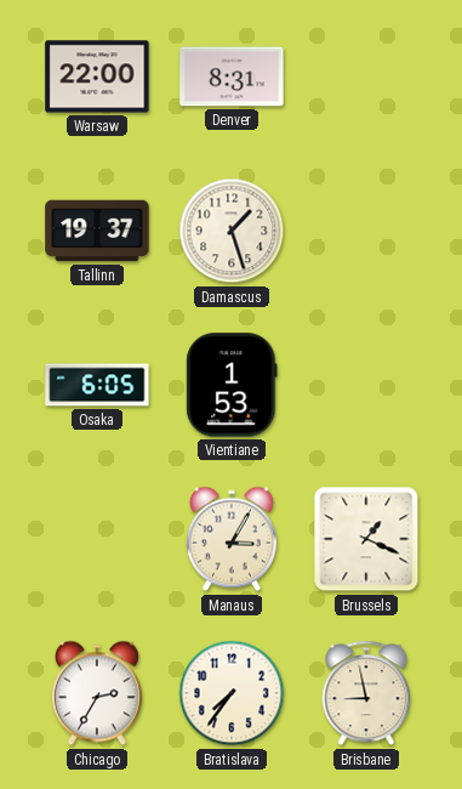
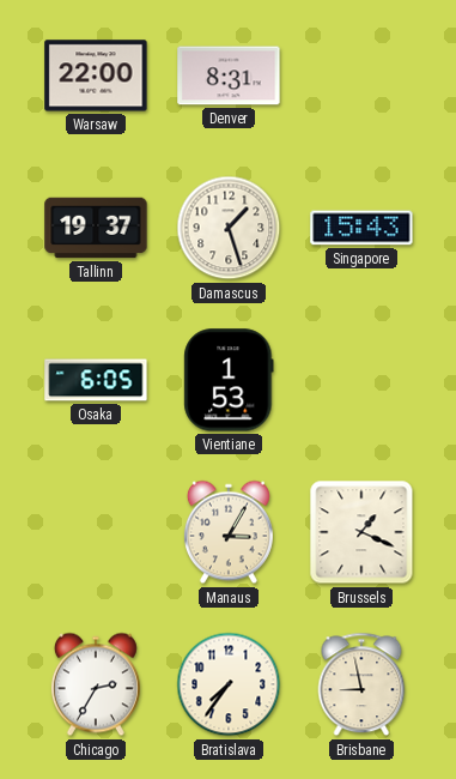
Singapore: none -> 15:43
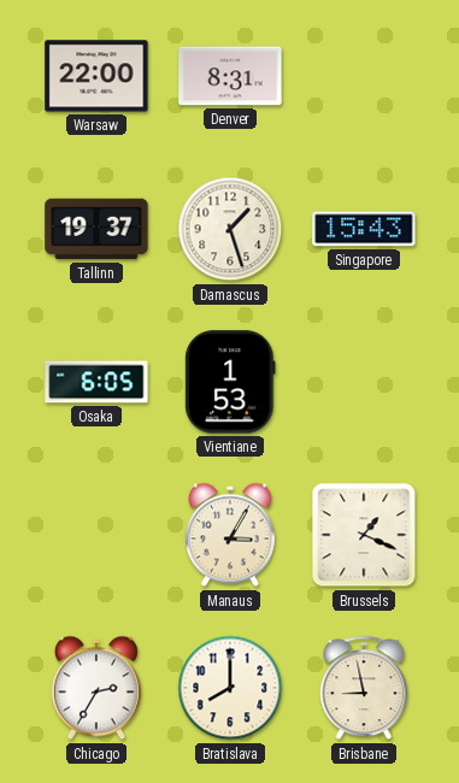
Bratislava: 7:36 -> 8:00
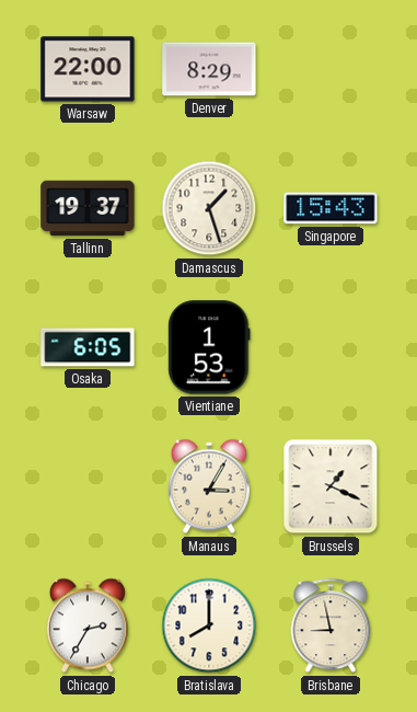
Denver: 8:31 -> 8:29
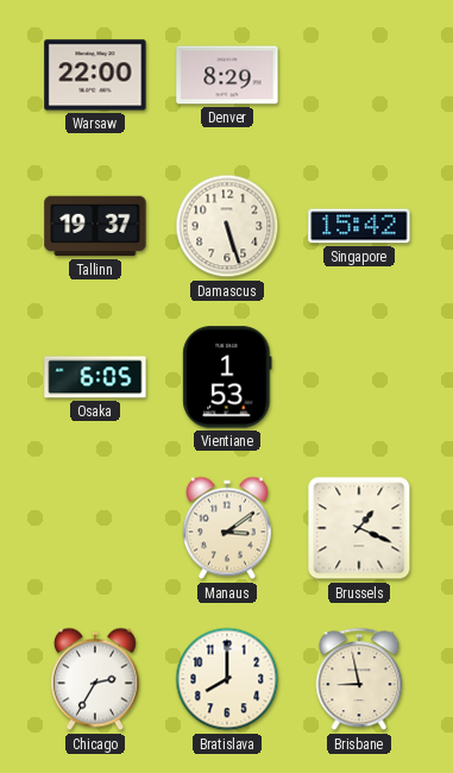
Damascus: 1:27 -> 5:27
Singapore: 15:43 -> 15:42
Manaus: 3:05 -> 3:09
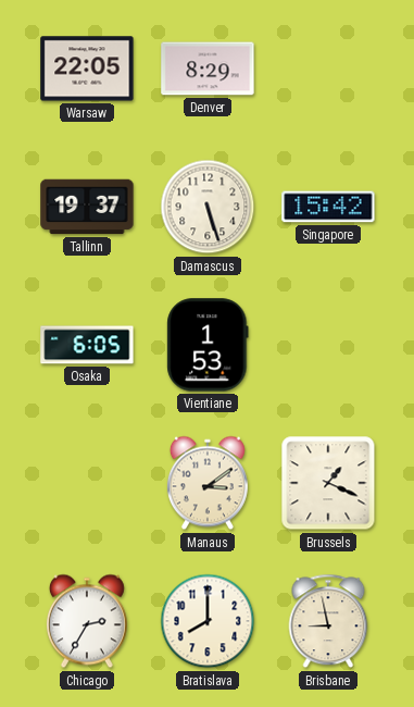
Warsaw: 22:00 -> 22:05
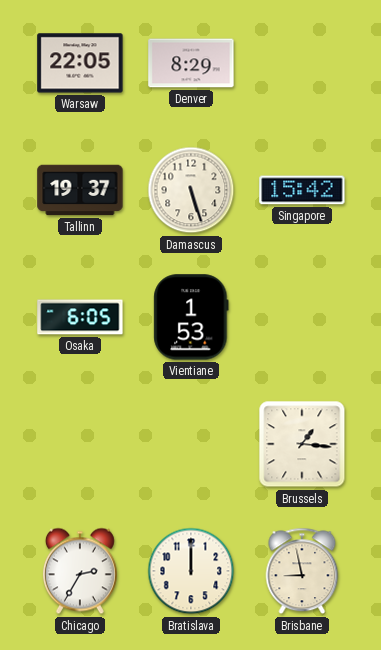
Manaus: 3:09 -> none
Brussels: 1:19 -> 1:16
Bratislava: 8:00 -> 12:00
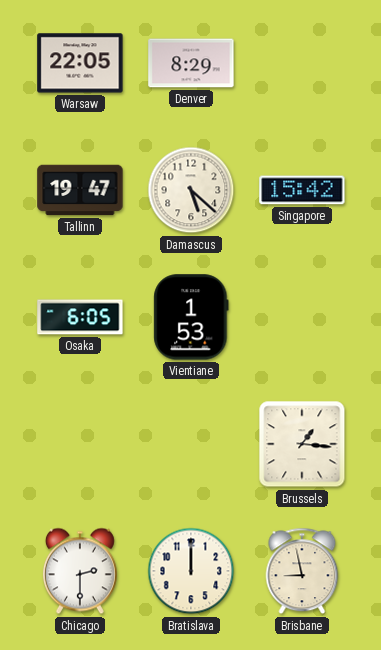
Tallinn: 19:37 -> 19:47
Damascus: 5:27 -> 5:22
Chicago: 2:35 -> 2:30
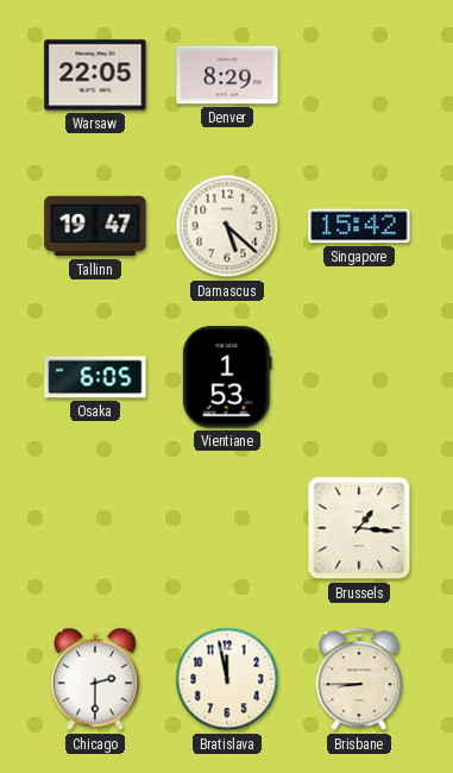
Bratislava: 12:00 -> 11:58
Brisbane: 8:58 -> 8:45
